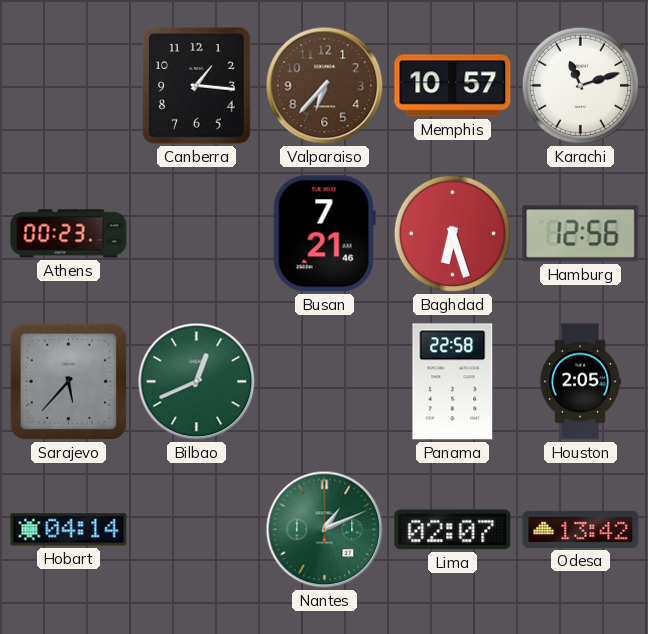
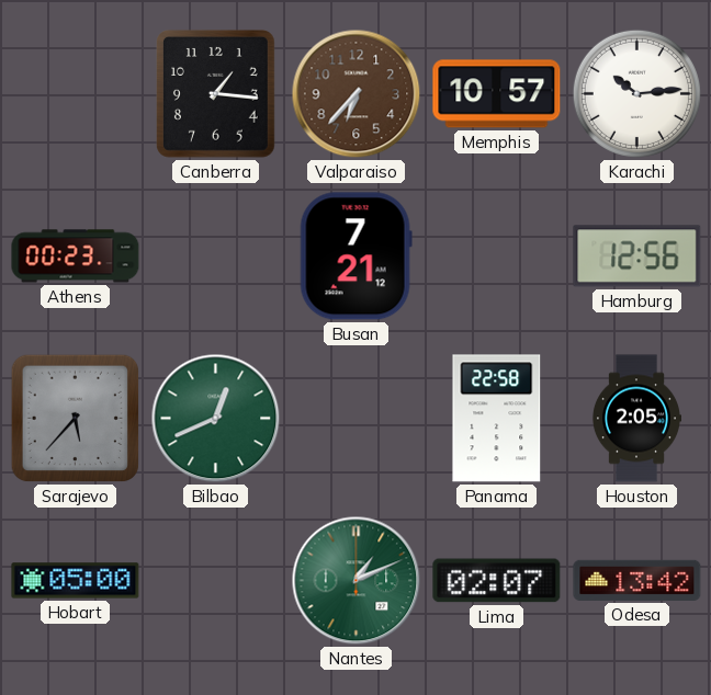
Karachi: 11:12 -> 10:14
Busan: 7:21:46 -> 7:21:12
Baghdad: 6:27 -> none
Hobart: 04:14 -> 05:00
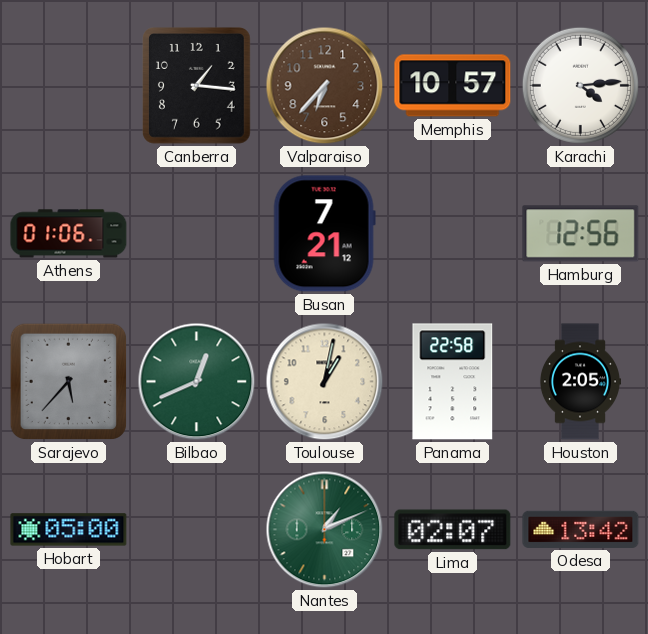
Karachi: 10:14 -> 4:14
Athens: 00:23 -> 01:06
Toulouse: none -> 1:02
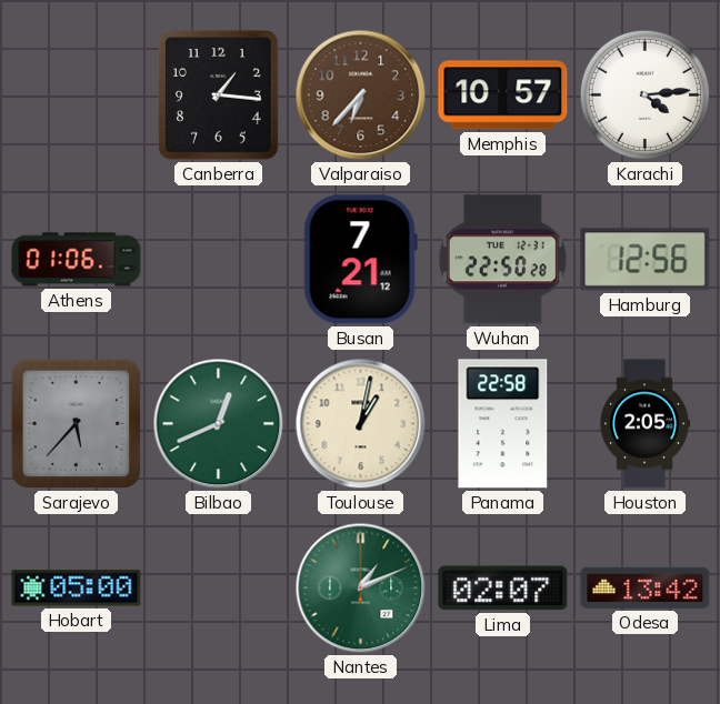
Wuhan: none -> 22:50
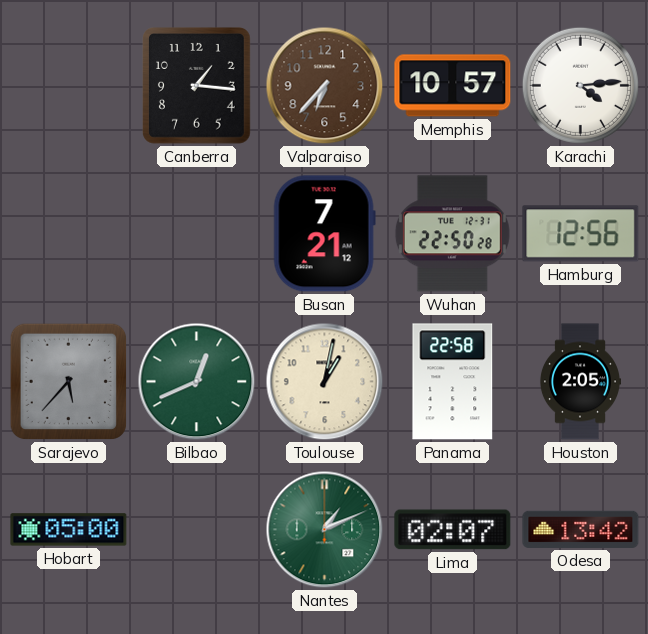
Athens: 01:06 -> none
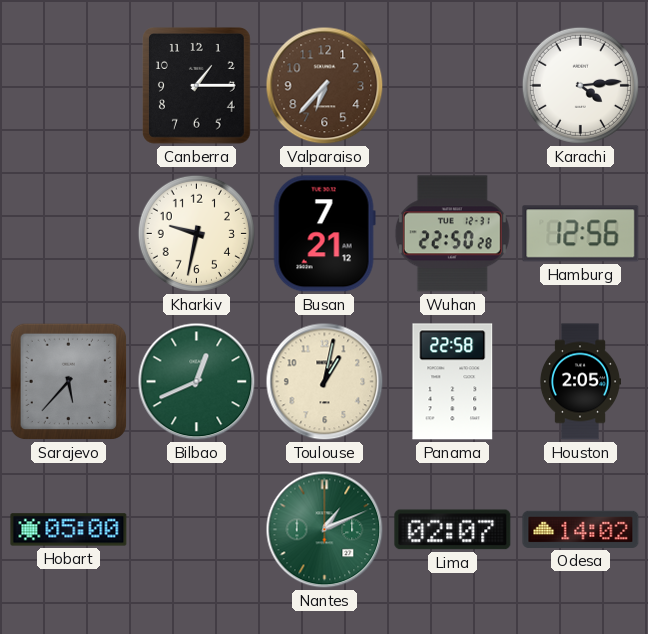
Canberra: 1:16 -> 1:15
Memphis: 10:57 -> none
Kharkiv: none -> 9:32
Odesa: 13:42 -> 14:02
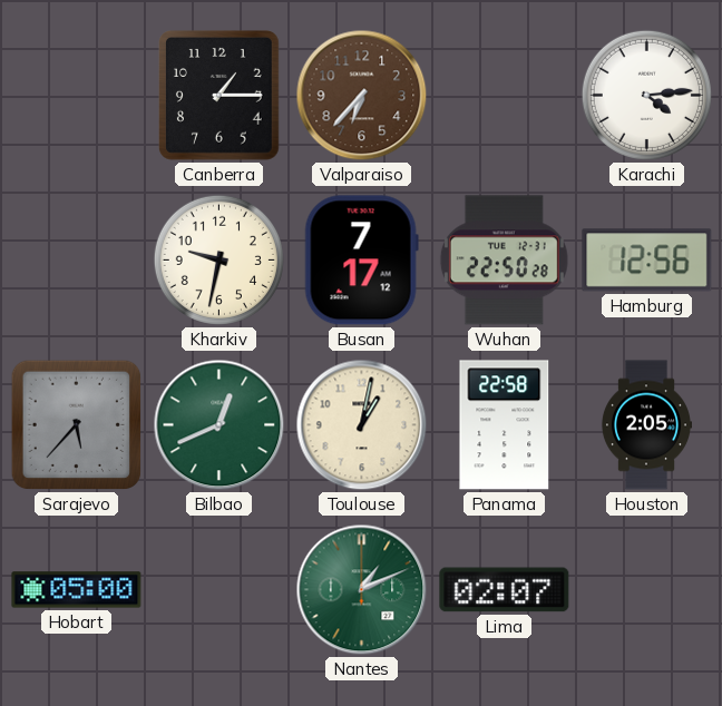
Busan: 7:21 -> 7:17
Odesa: 14:02 -> none
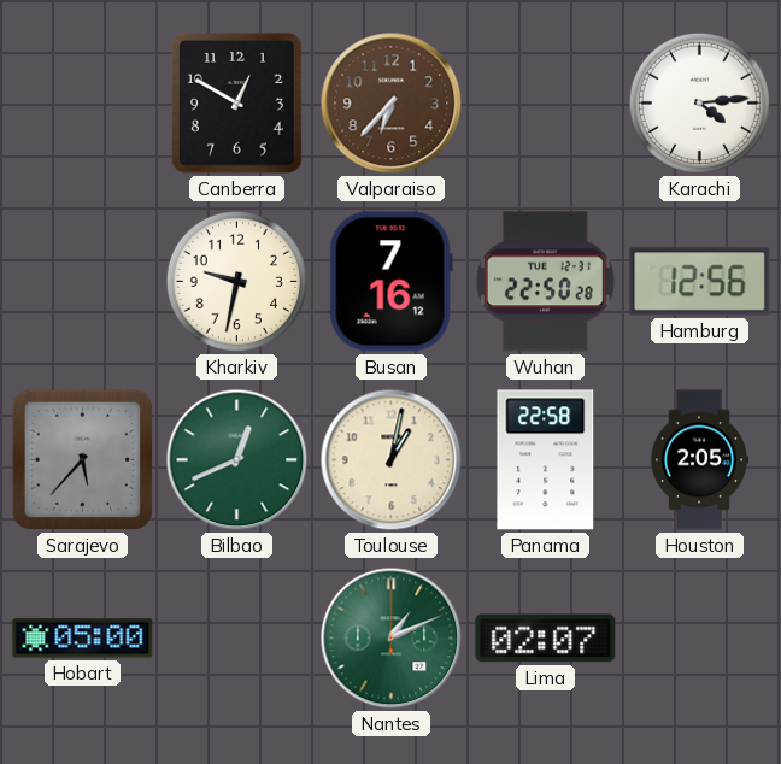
Canberra: 1:15 -> 12:50
Busan: 7:17 -> 7:16
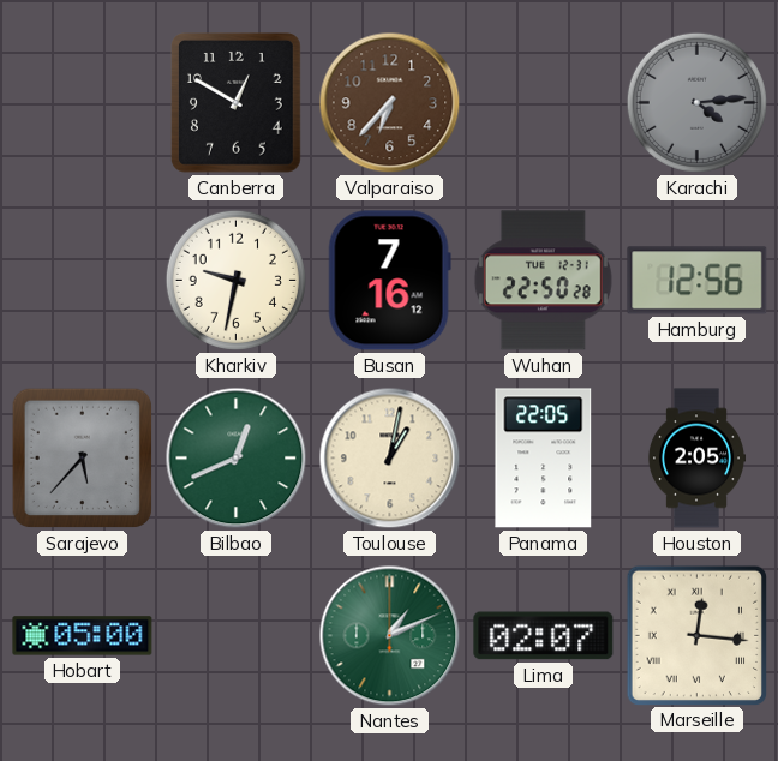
Karachi dial: white -> grey
Panama: 22:58 -> 22:05
Marseille: none -> 12:16
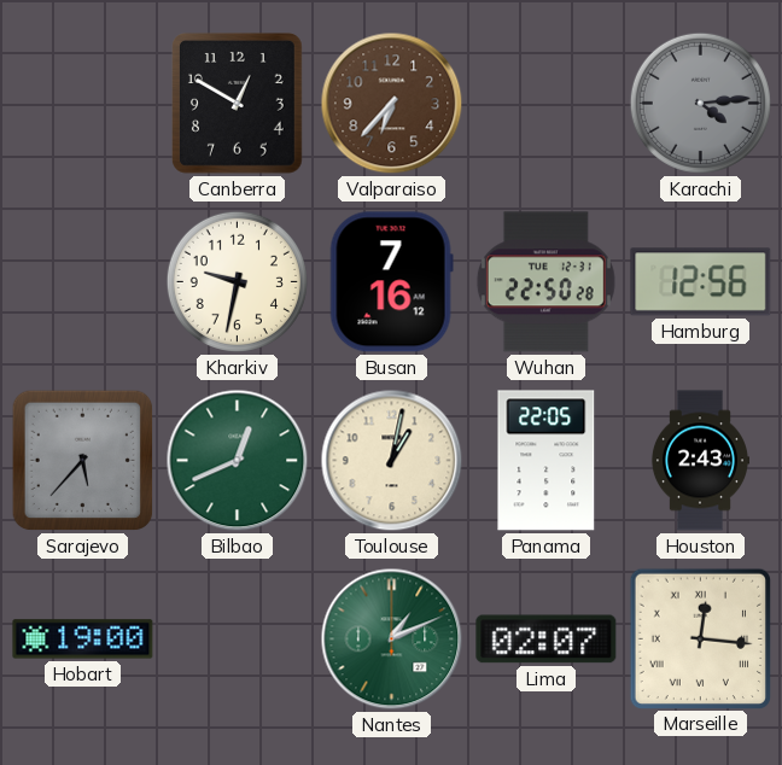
Houston: 2:05 -> 2:43
Hobart: 05:00 -> 19:00
